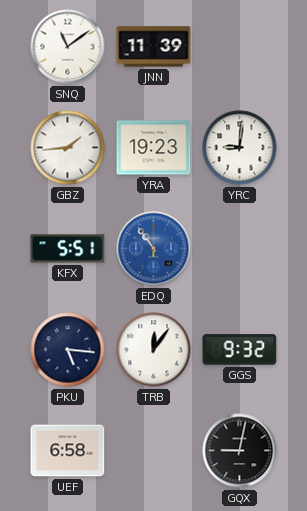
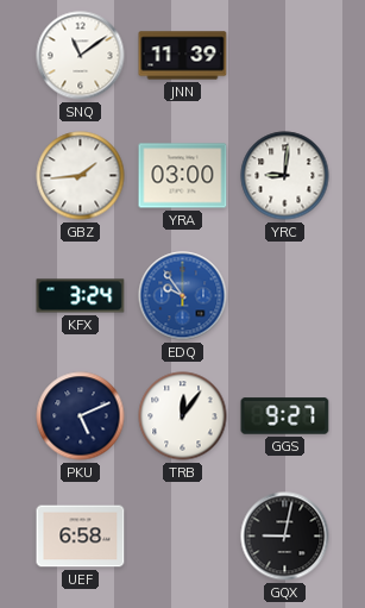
YRA: 19:23 -> 03:00
KFX: 5:51 -> 3:24
EDQ: 10:54 -> 9:54
PKU: 5:16 -> 5:11
GGS: 9:32 -> 9:27
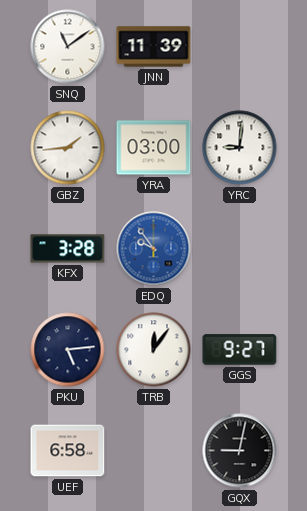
KFX: 3:24 -> 3:28
PKU: 5:11 -> 5:14
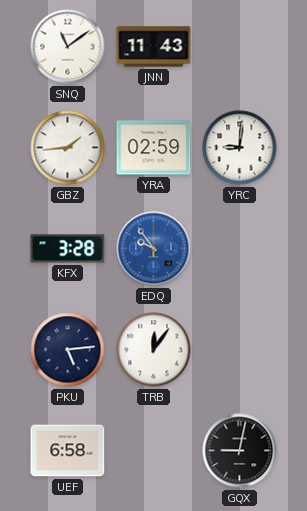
JNN: 11:39 -> 11:43
YRA: 03:00 -> 02:59
GGS: 9:27 -> none
